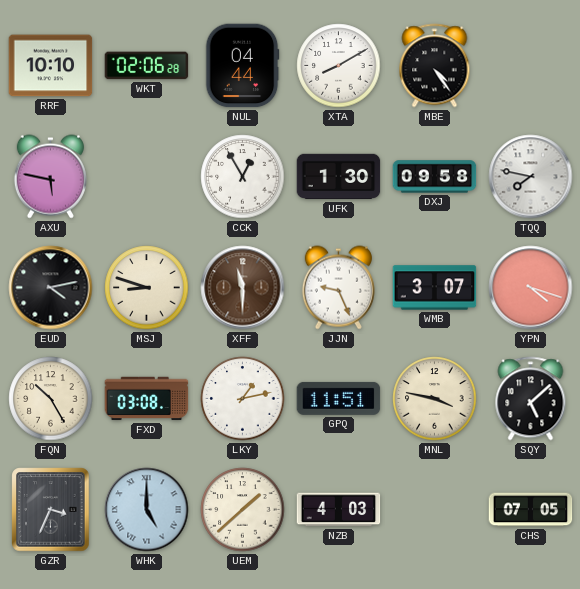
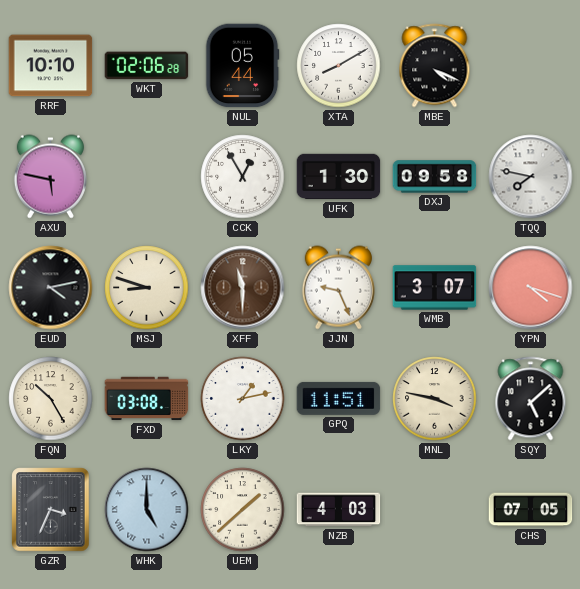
NUL: 04:44 -> 05:44
MBE: 4:24 -> 4:19
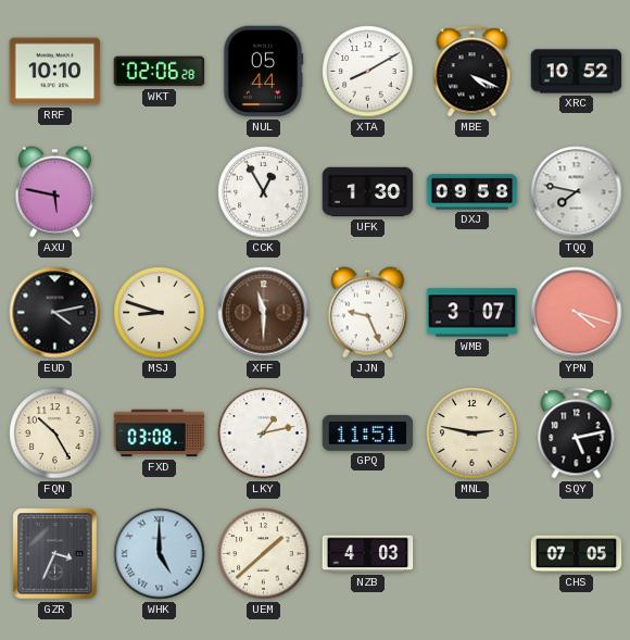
XRC: none -> 10:52
MNL: 3:47 -> 2:47
SQY: 5:08 -> 5:13
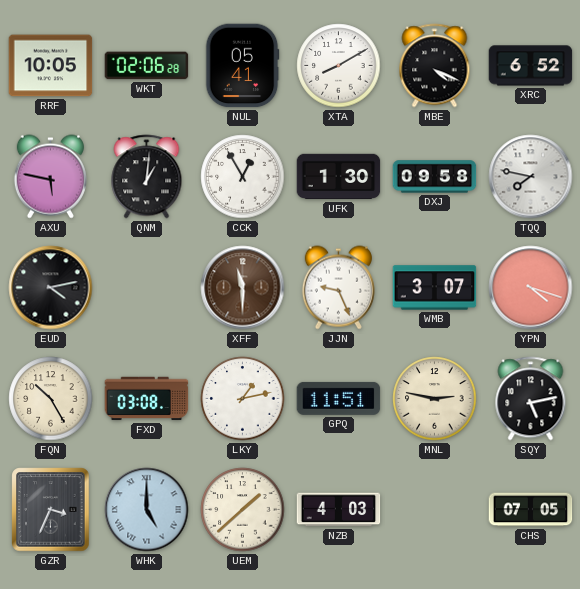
RRF: 10:10 -> 10:05
NUL: 05:44 -> 05:41
XRC: 10:52 -> 6:52
QNM: none -> 1:01
MSJ: 8:48 -> none
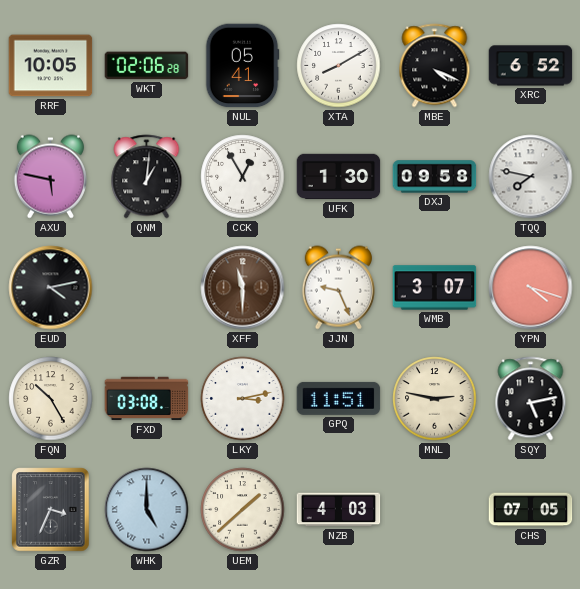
LKY: 1:13 -> 3:13
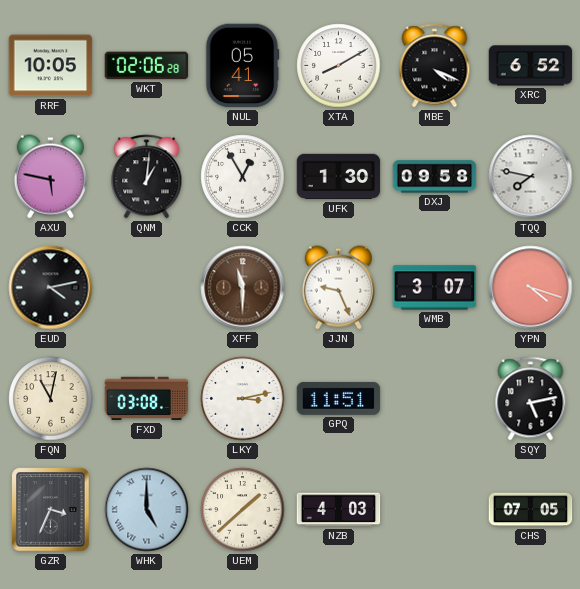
FQN: 10:25 -> 11:02
MNL: 2:47 -> none
